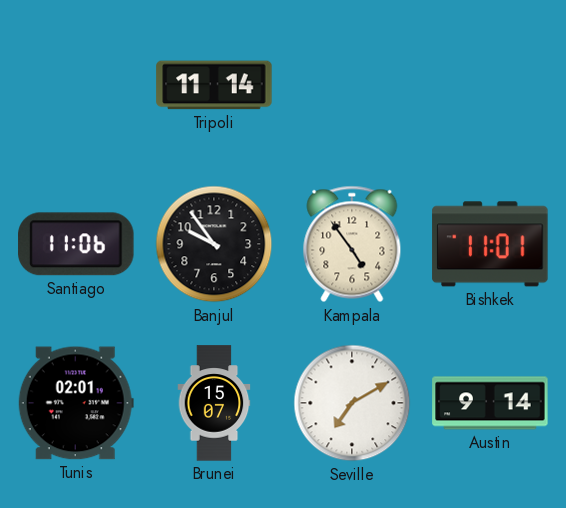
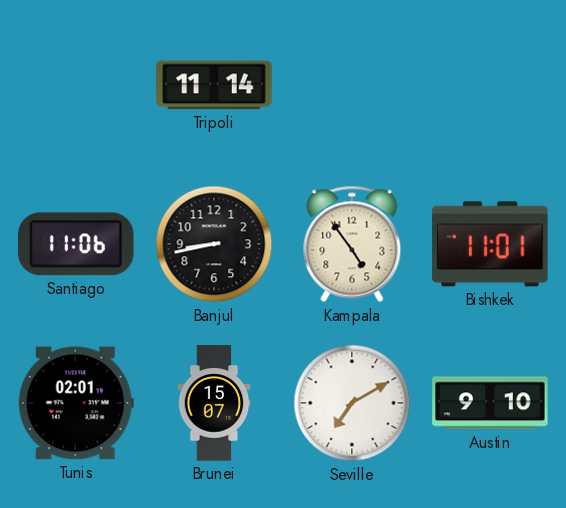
Banjul: 9:54 -> 8:43
Austin: 9:14 -> 9:10
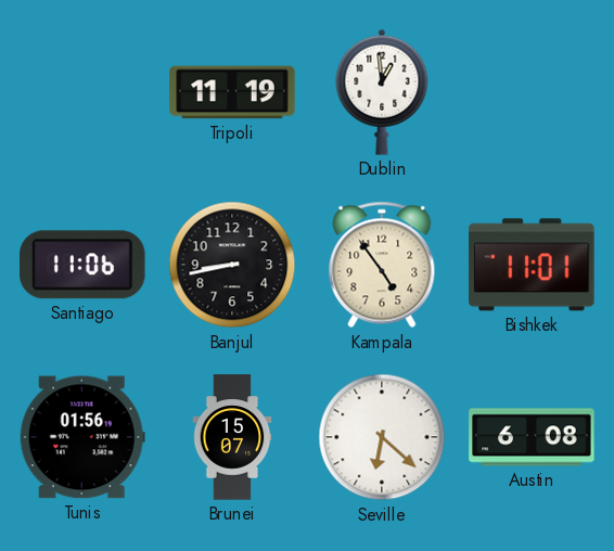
Tripoli: 11:14 -> 11:19
Dublin: none -> 12:59
Tunis: 02:01 -> 01:56
Seville: 7:10 -> 6:22
Austin: 9:10 -> 6:08
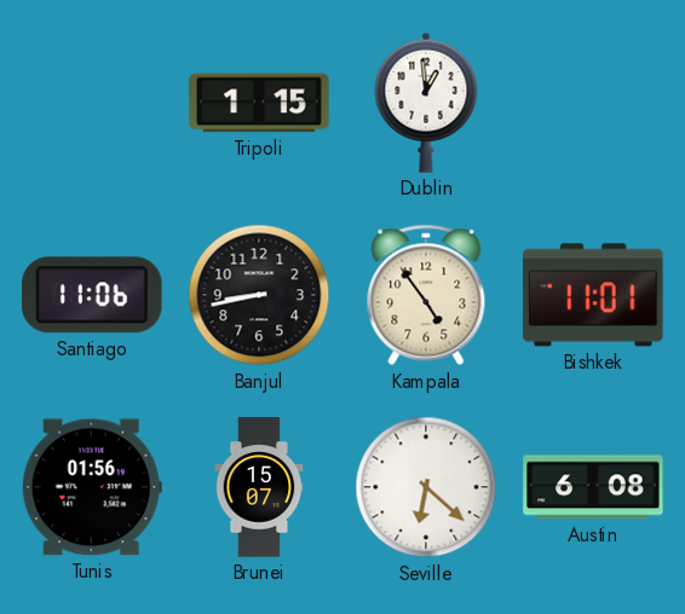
Tripoli: 11:19 -> 1:15
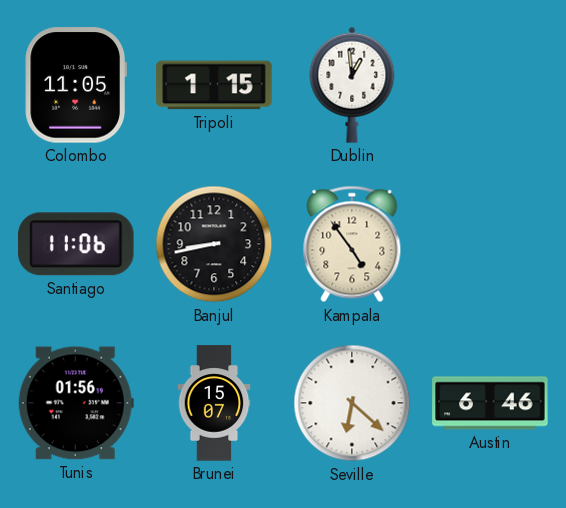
Colombo: none -> 11:05
Bishkek: 11:01 -> none
Austin: 6:08 -> 6:46
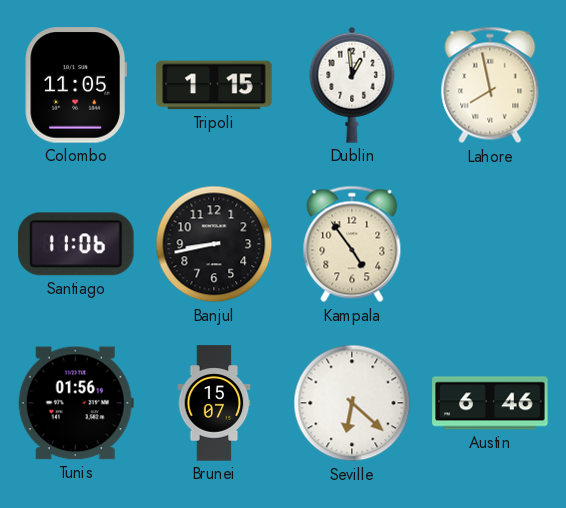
Lahore: none -> 7:58
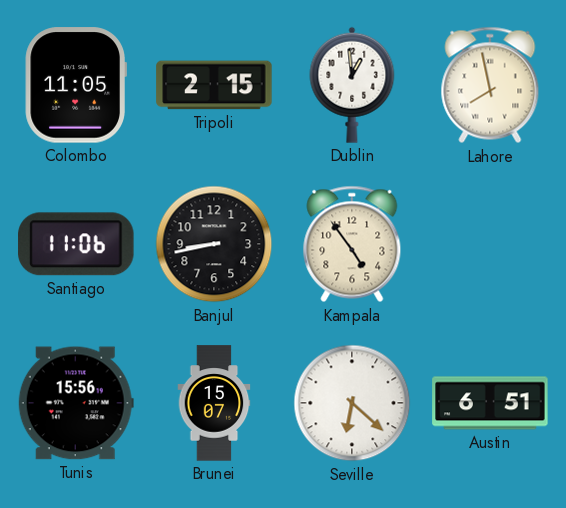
Tripoli: 1:15 -> 2:15
Tunis: 01:56 -> 15:56
Austin: 6:46 -> 6:51
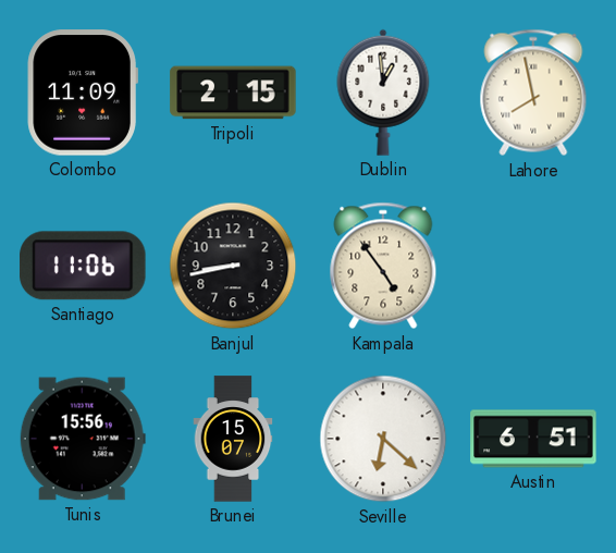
Colombo: 11:05 -> 11:09
